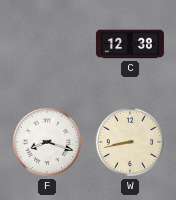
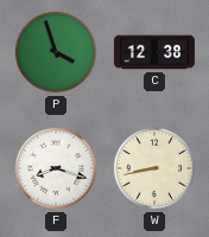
P: none -> 3:57
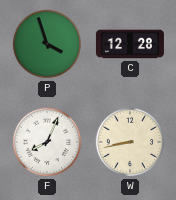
C: 12:38 -> 12:28
F: 8:18 -> 8:04
